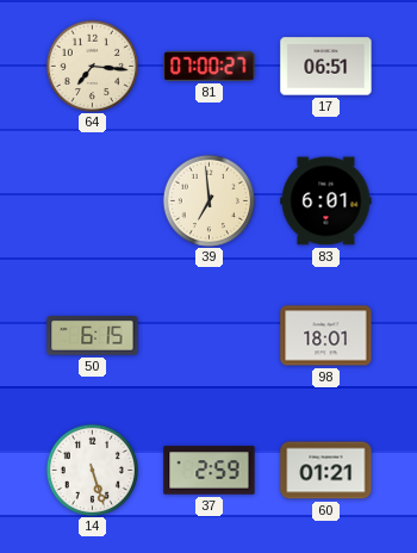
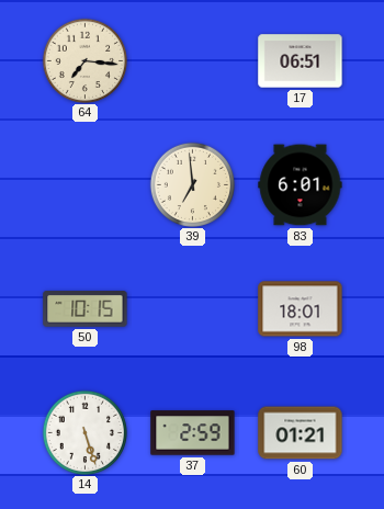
81: 07:00 -> none
50: 6:15 -> 10:15
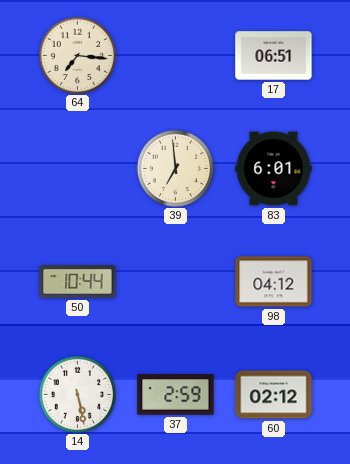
50: 10:15 -> 10:44
98: 18:01 -> 04:12
14: 5:27 -> 5:28
60: 01:21 -> 02:12
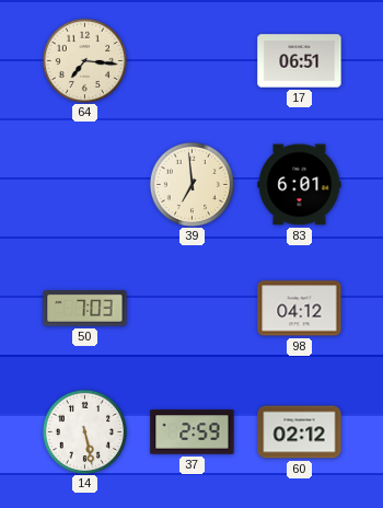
50: 10:44 -> 7:03
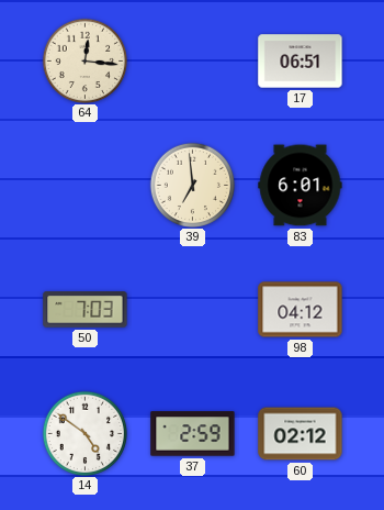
64: 7:16 -> 12:16
14: 5:28 -> 4:51
